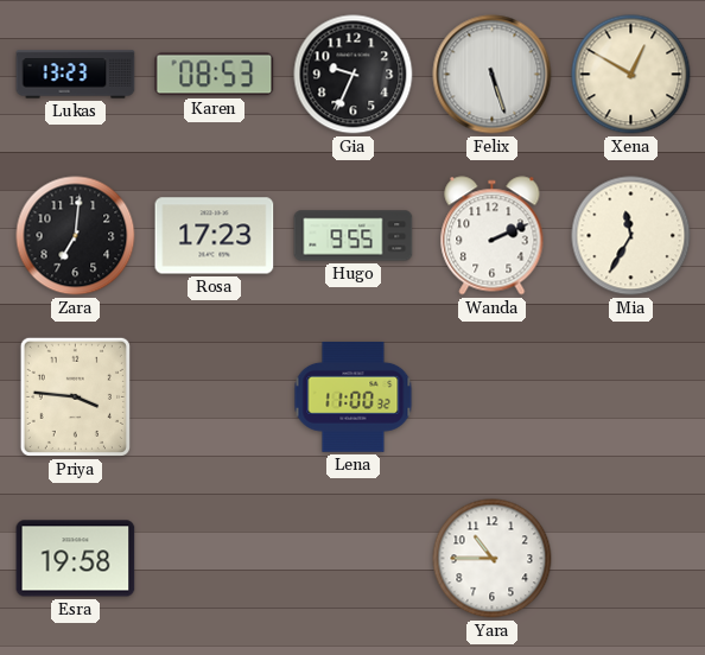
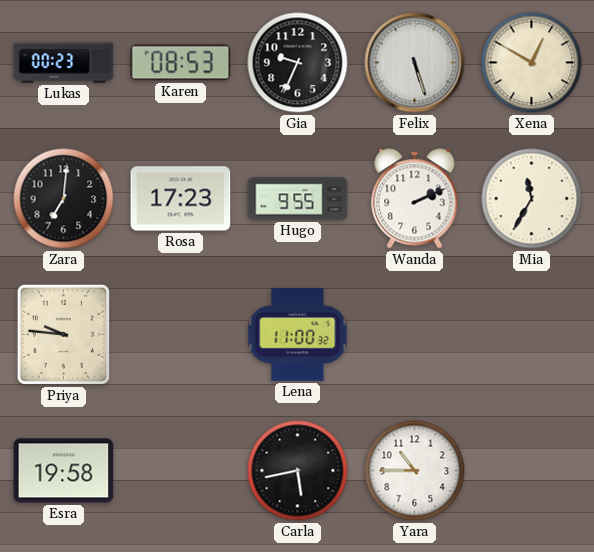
Lukas: 13:23 -> 00:23
Priya: 3:46 -> 9:46
Carla: none -> 5:43
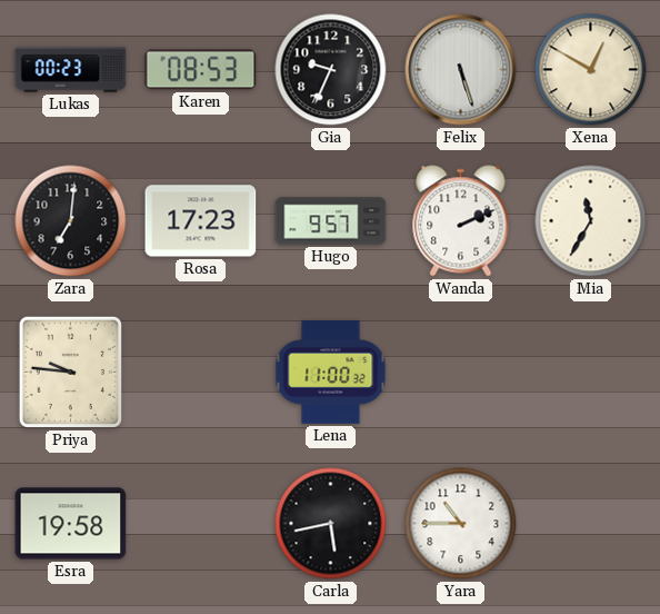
Hugo: 9:55 -> 9:57
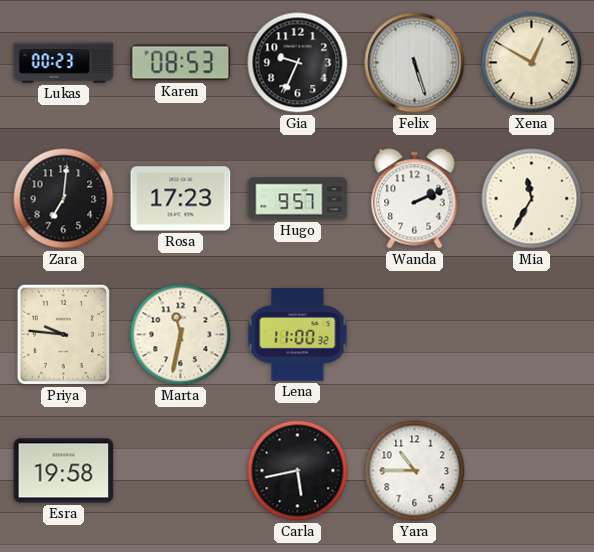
Marta: none -> 11:32
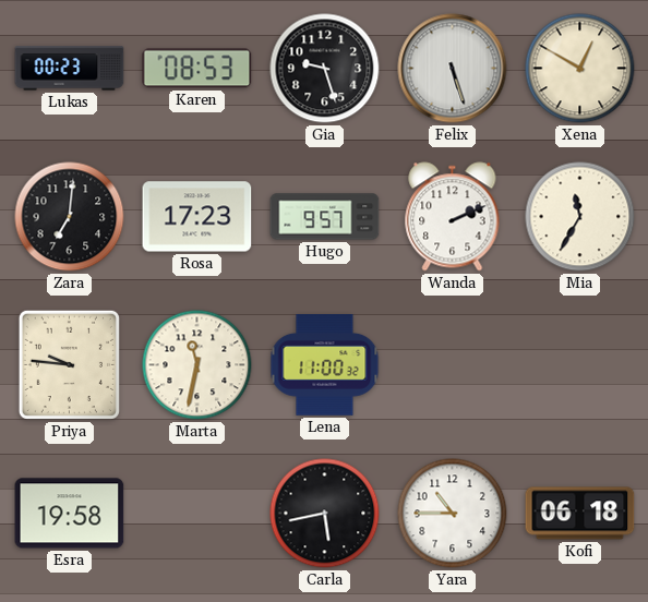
Gia: 9:34 -> 9:27
Kofi: none -> 06:18
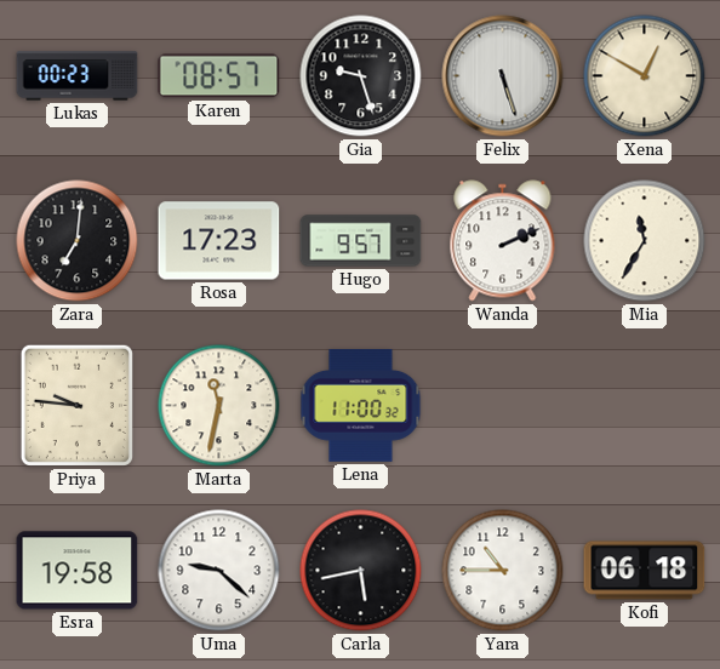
Karen: 08:53 -> 08:57
Uma: none -> 9:22
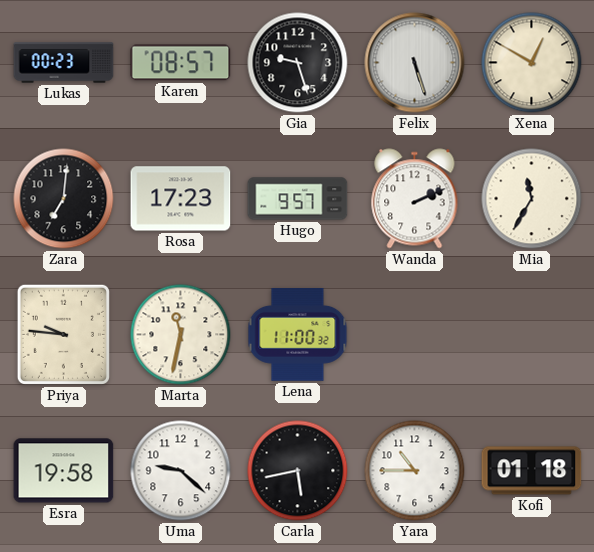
Kofi: 06:18 -> 01:18
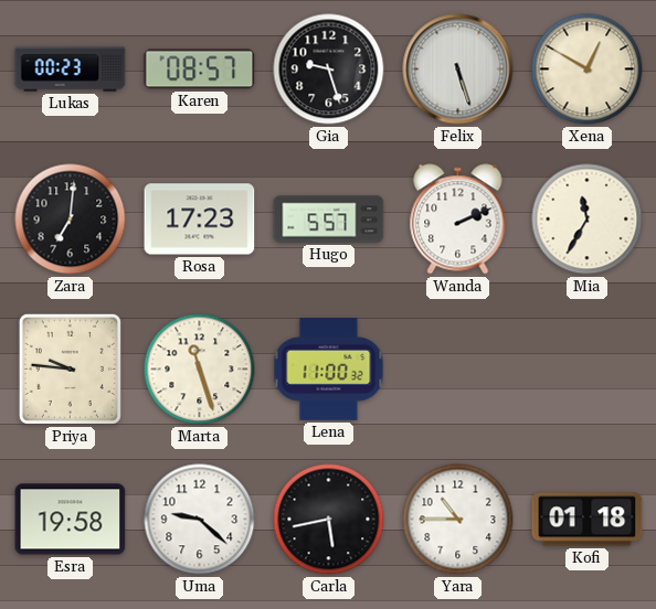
Hugo: 9:57 -> 5:57
Marta: 11:32 -> 11:27
